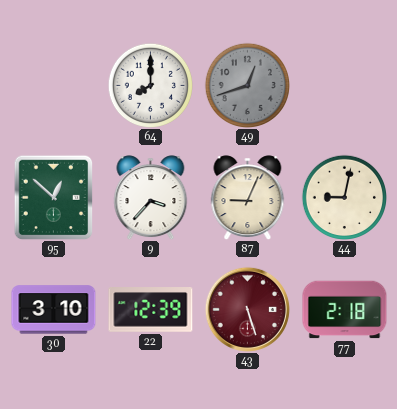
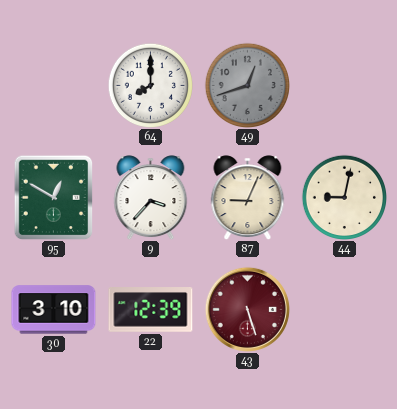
95: 12:52 -> 12:50
77: 2:18 -> none
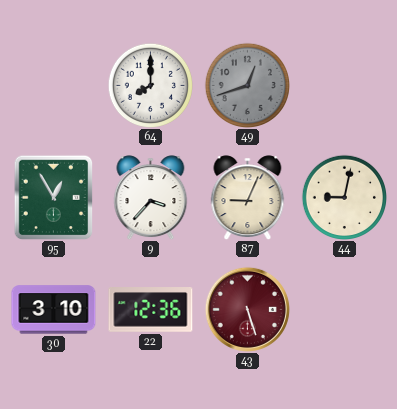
95: 12:50 -> 12:55
22: 12:39 -> 12:36
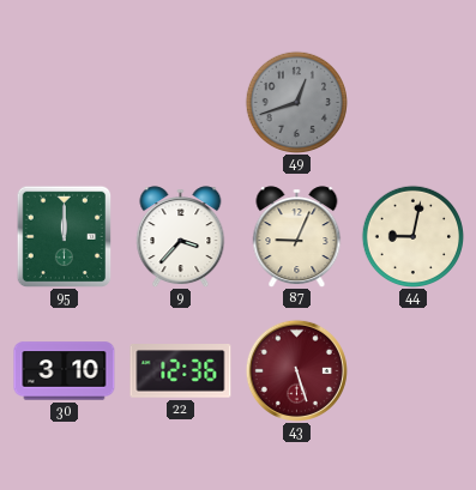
64: 8:00 -> none
95: 12:55 -> 12:00
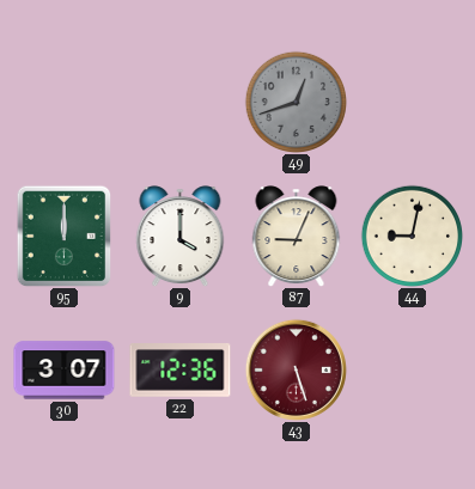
9: 3:37 -> 4:00
30: 3:10 -> 3:07
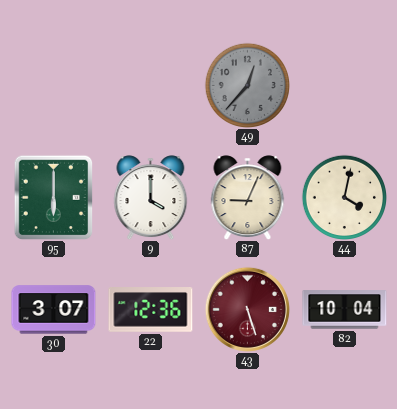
49: 12:42 -> 12:37
95: 12:00 -> 6:00
44: 9:02 -> 4:02
82: none -> 10:04
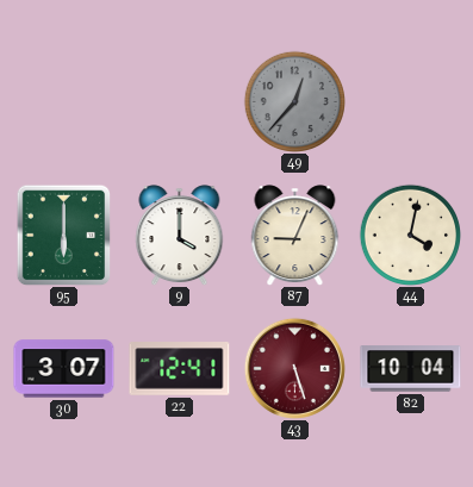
22: 12:36 -> 12:41
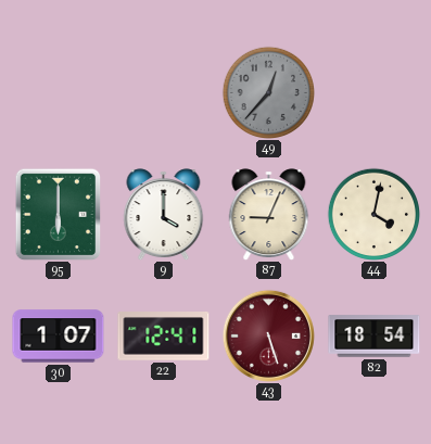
30: 3:07 -> 1:07
82: 10:04 -> 18:54
